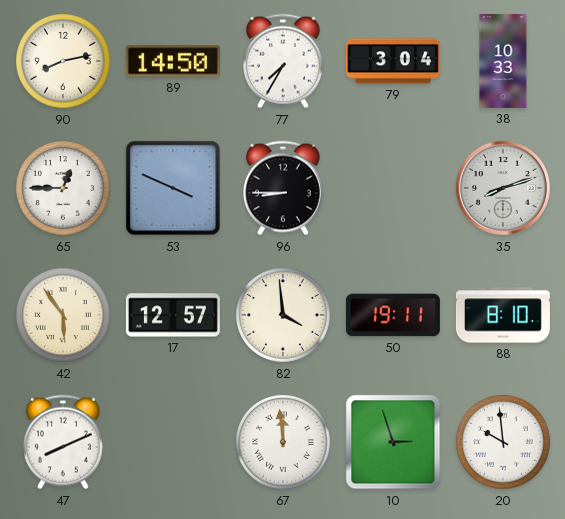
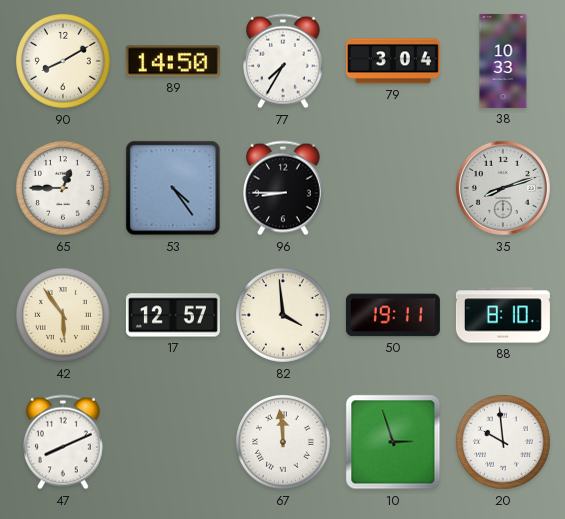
90: 8:13 -> 8:10
53: 3:49 -> 4:24
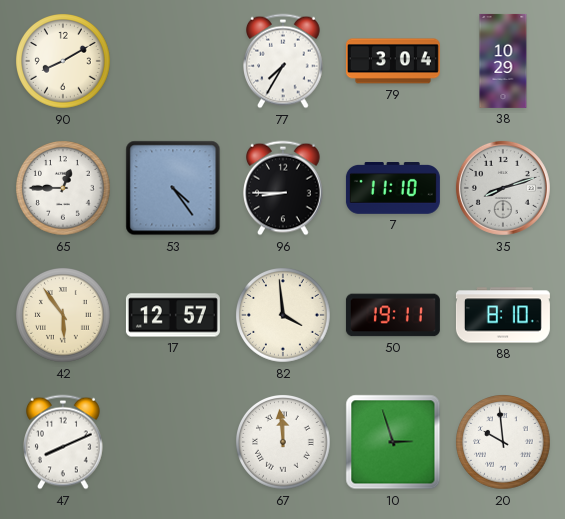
89: 14:50 -> none
38: 10:33 -> 10:29
7: none -> 11:10
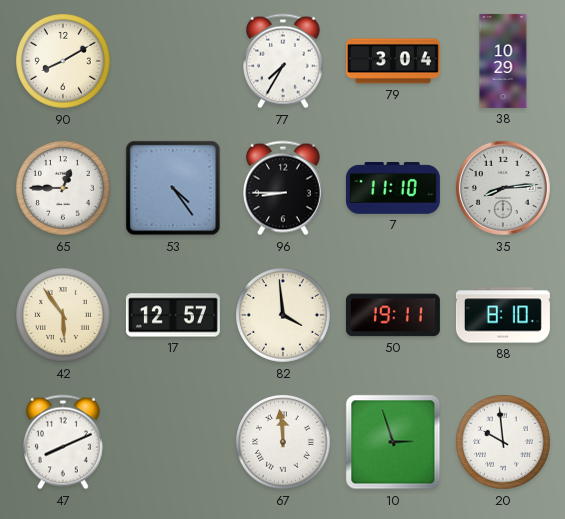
35: 8:12 -> 8:14
